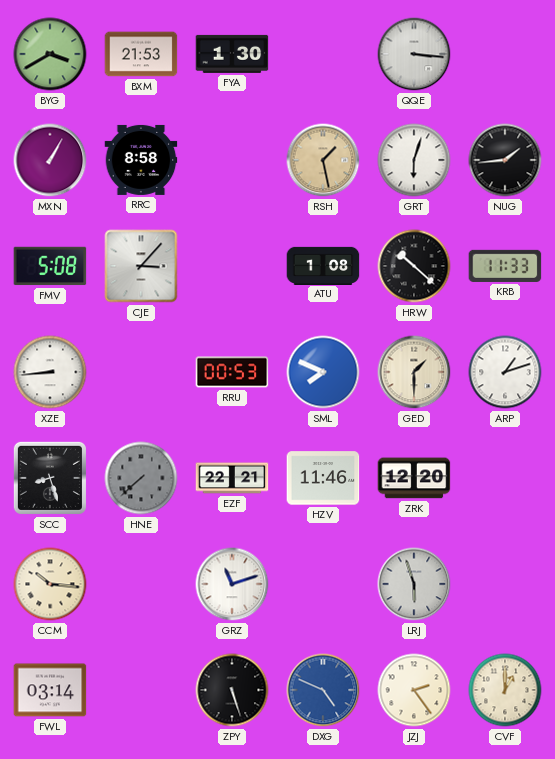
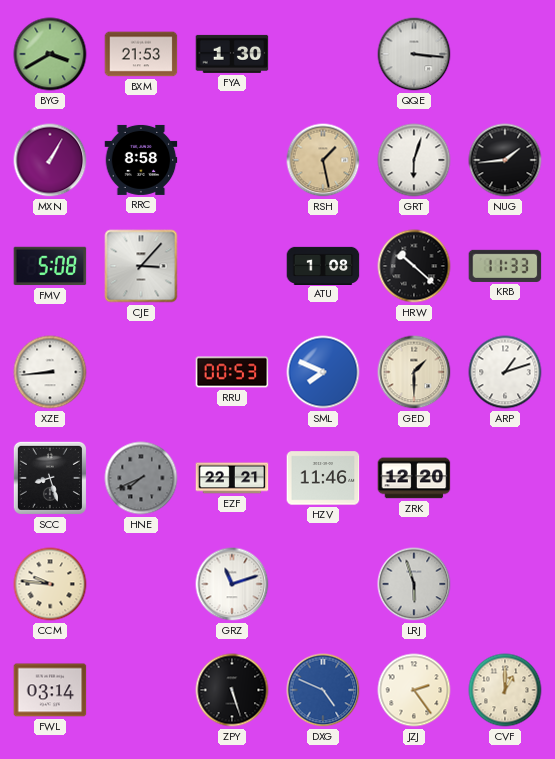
HNE: 7:38 -> 7:41
CCM: 10:16 -> 9:46
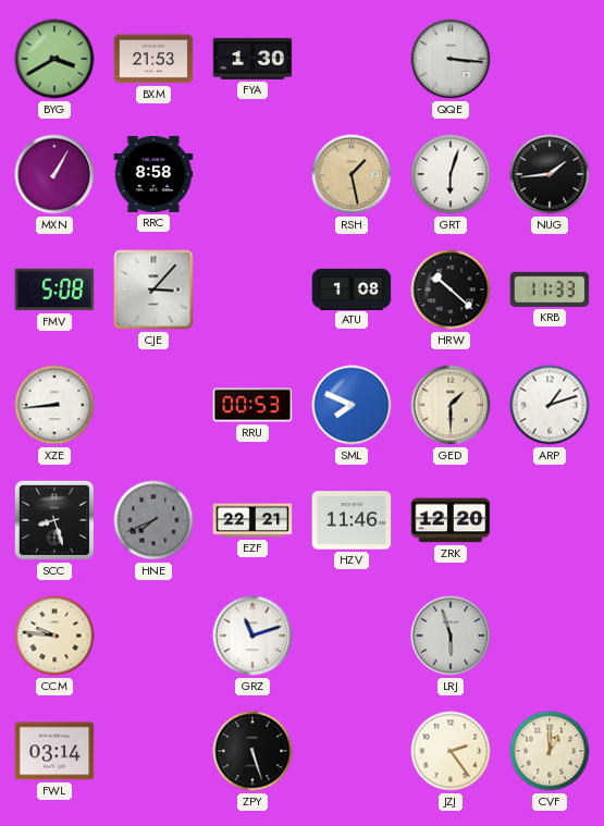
DXG: 4:49 -> none
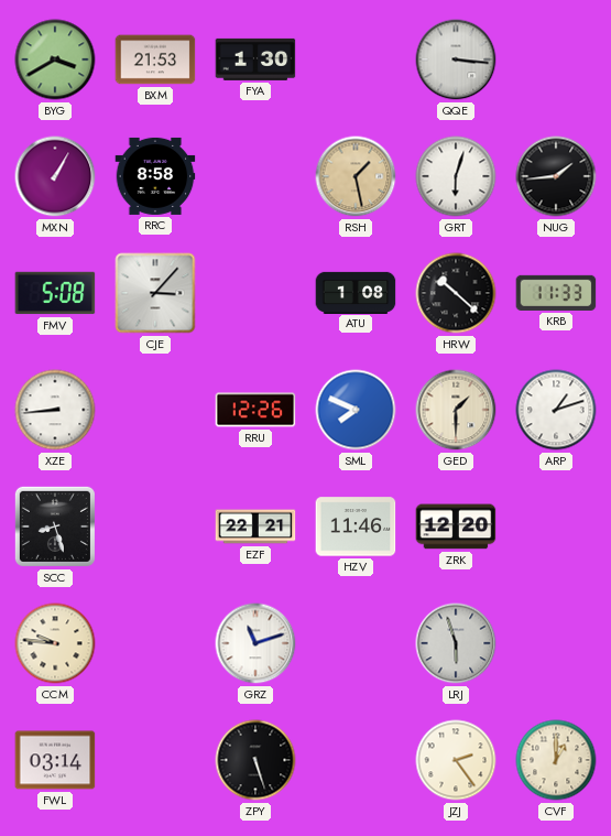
RRU: 00:53 -> 12:26
HNE: 7:41 -> none
